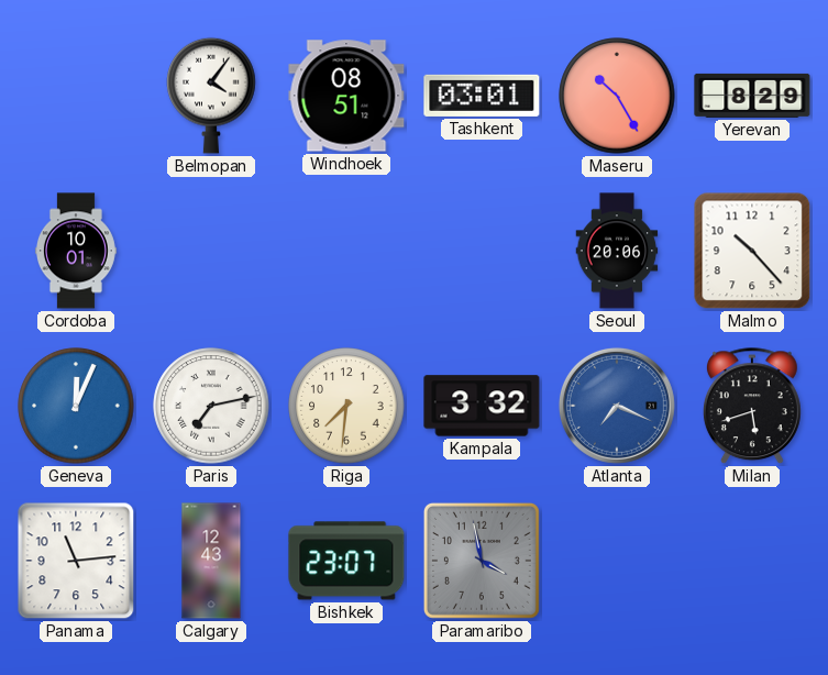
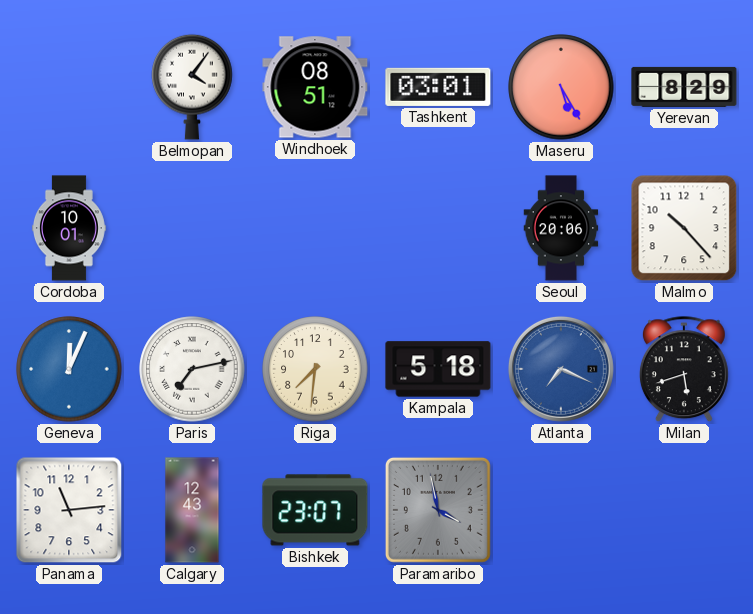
Maseru: 10:25 -> 5:25
Kampala: 3:32 -> 5:18
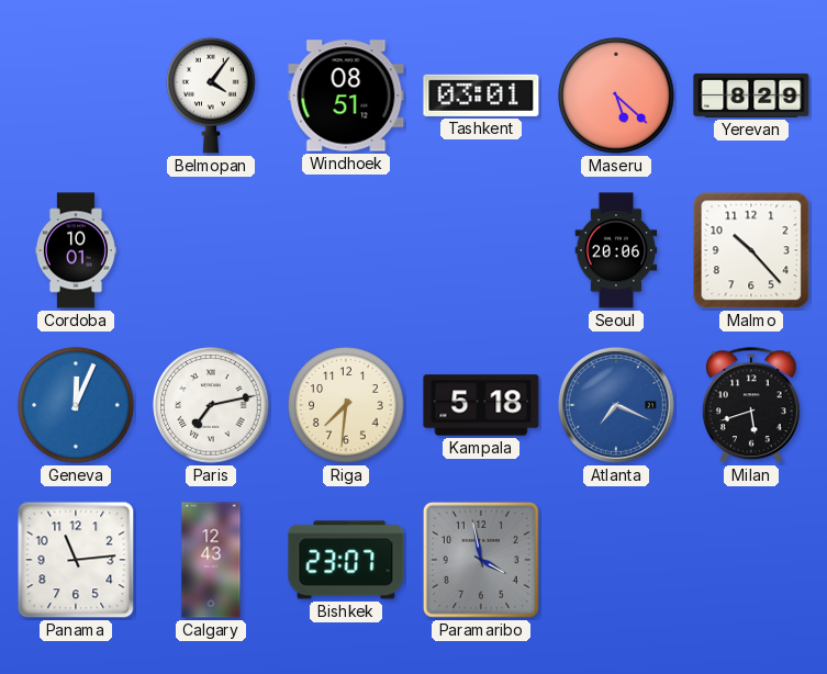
Maseru: 5:25 -> 5:22
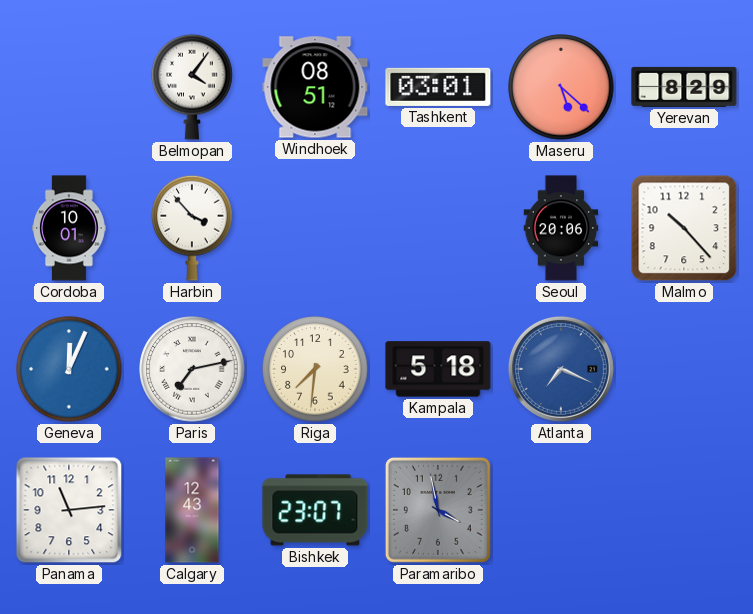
Harbin: none -> 3:53
Milan: 5:42 -> none
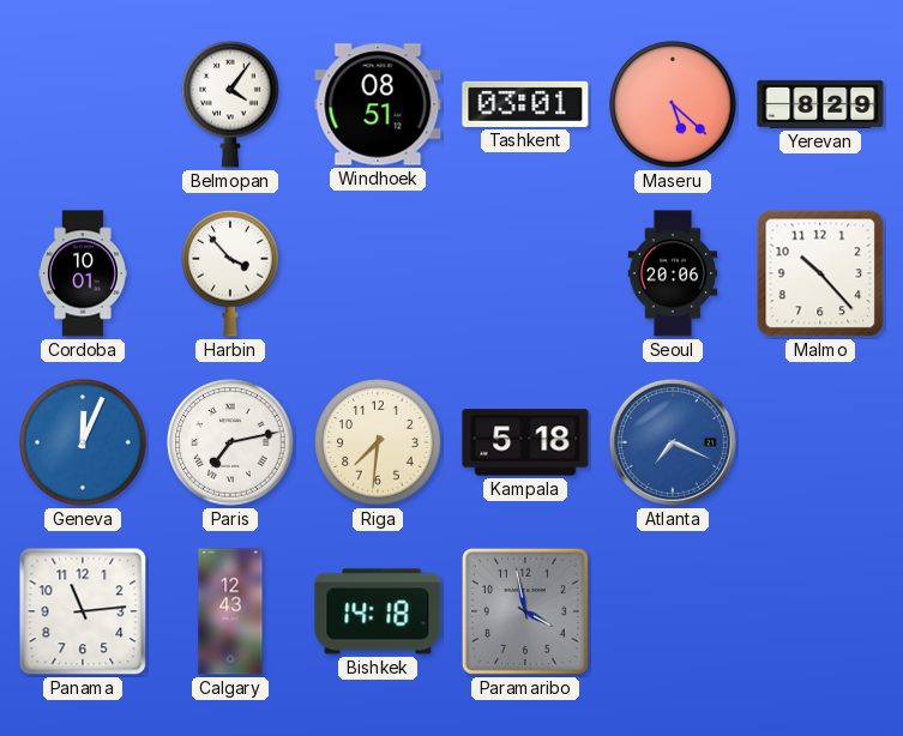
Bishkek: 23:07 -> 14:18
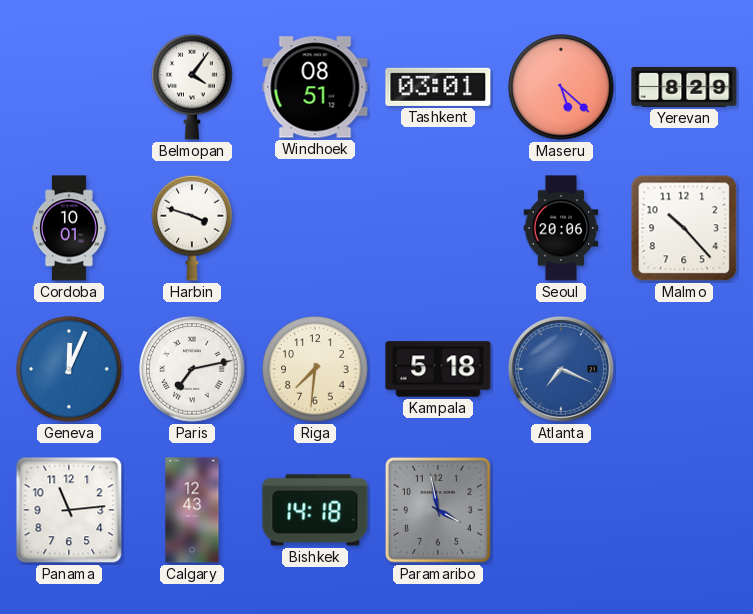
Harbin: 3:53 -> 3:48
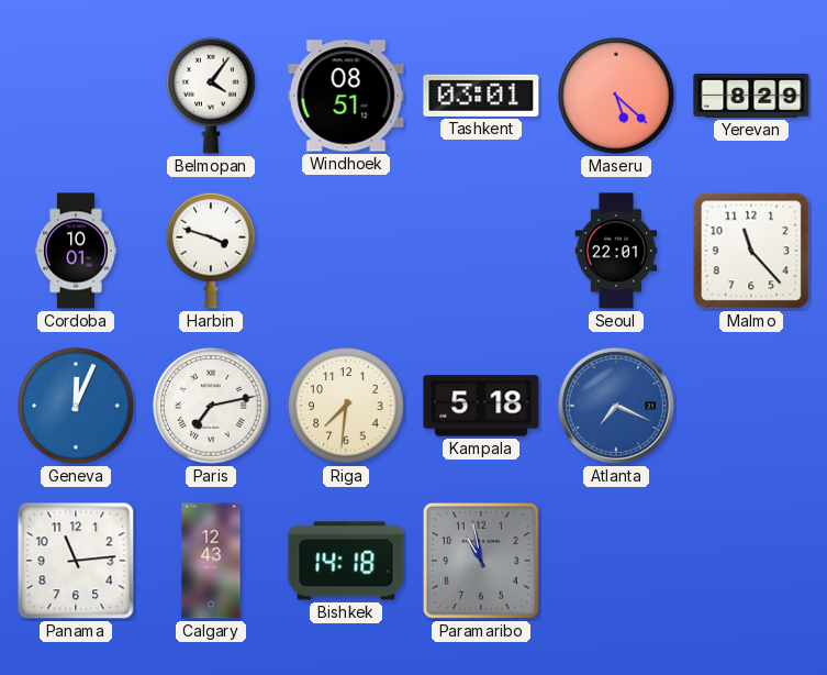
Seoul: 20:06 -> 22:01
Malmo: 10:23 -> 11:23
Paramaribo: 3:58 -> 10:58
